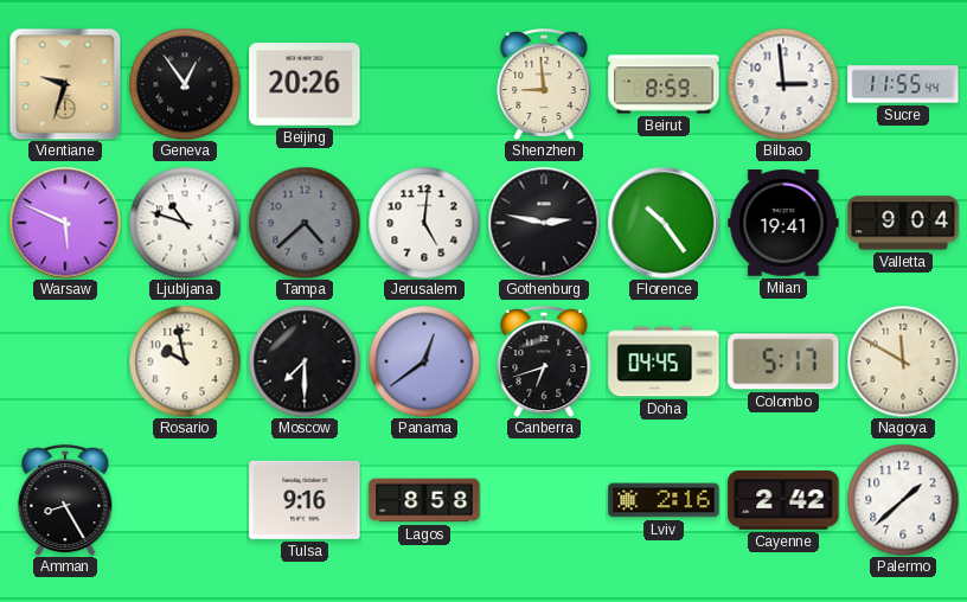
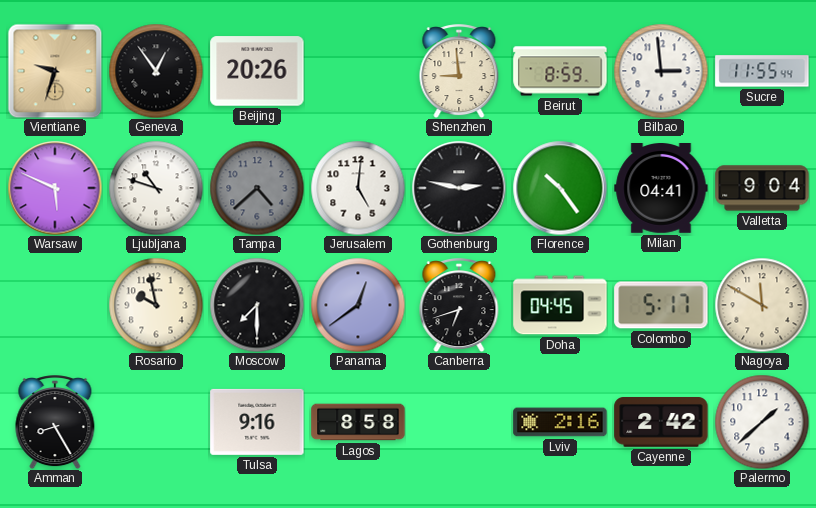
Milan: 19:41 -> 04:41
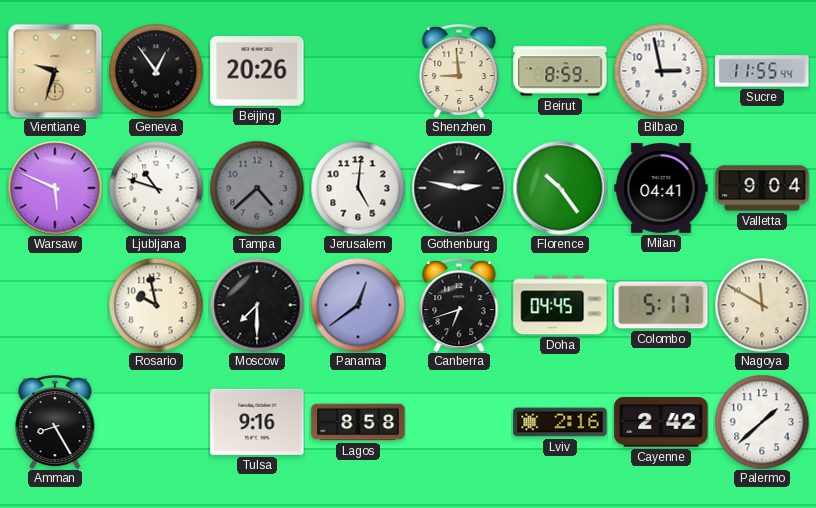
Bilbao: 2:59 -> 2:58
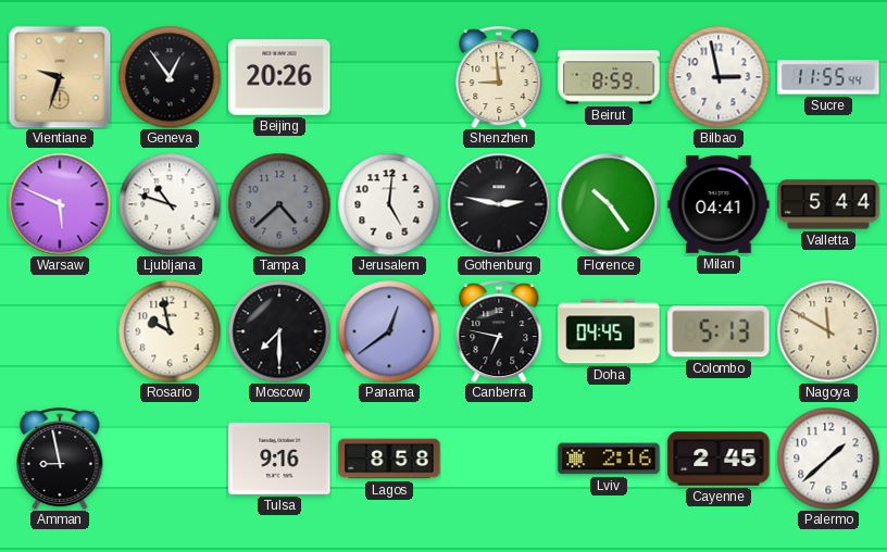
Valletta: 9:04 -> 5:44
Canberra: 6:42 -> 6:47
Colombo: 5:17 -> 5:13
Amman: 8:25 -> 8:58
Cayenne: 2:42 -> 2:45
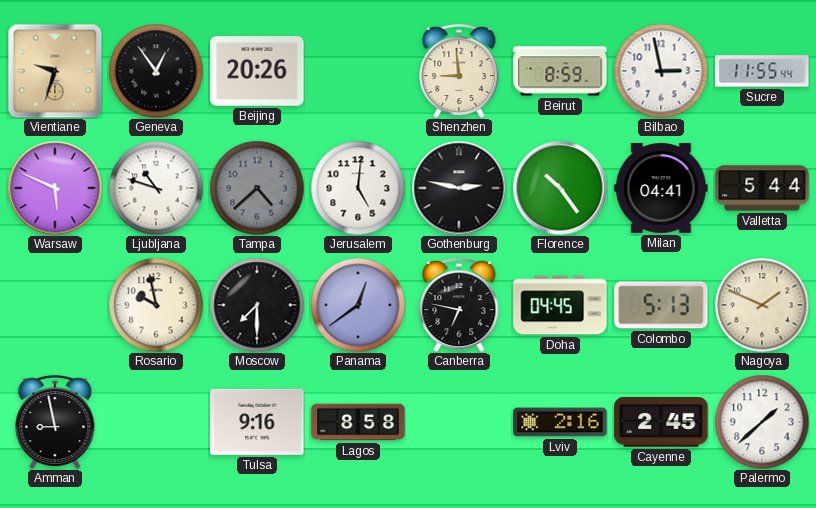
Nagoya: 11:50 -> 1:49
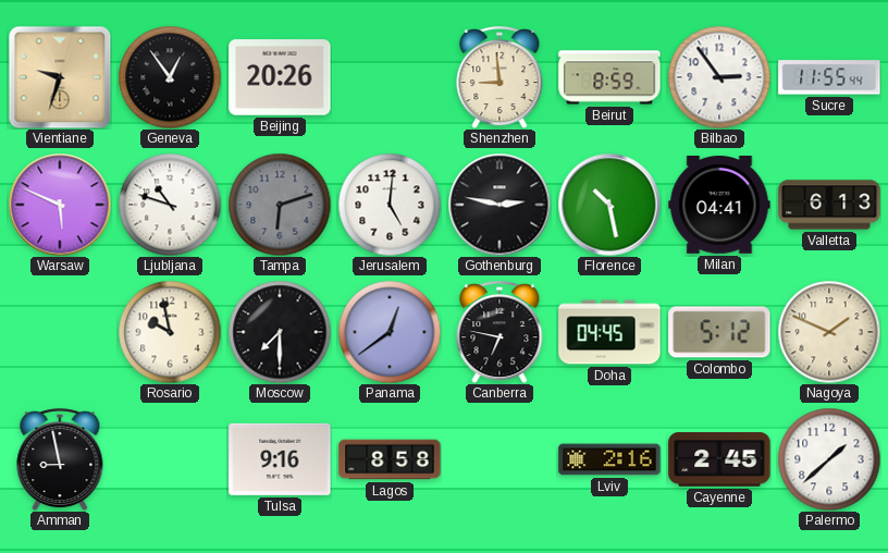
Bilbao: 2:58 -> 2:54
Tampa: 4:38 -> 6:12
Florence: 10:24 -> 10:28
Valletta: 5:44 -> 6:13
Colombo: 5:13 -> 5:12
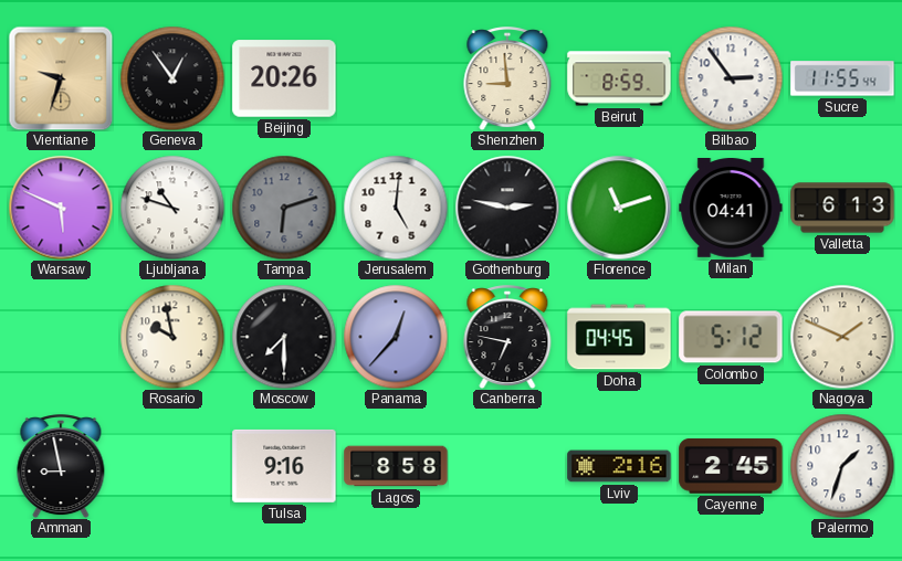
Florence: 10:28 -> 11:12
Panama: 12:39 -> 12:37
Palermo: 1:38 -> 1:33
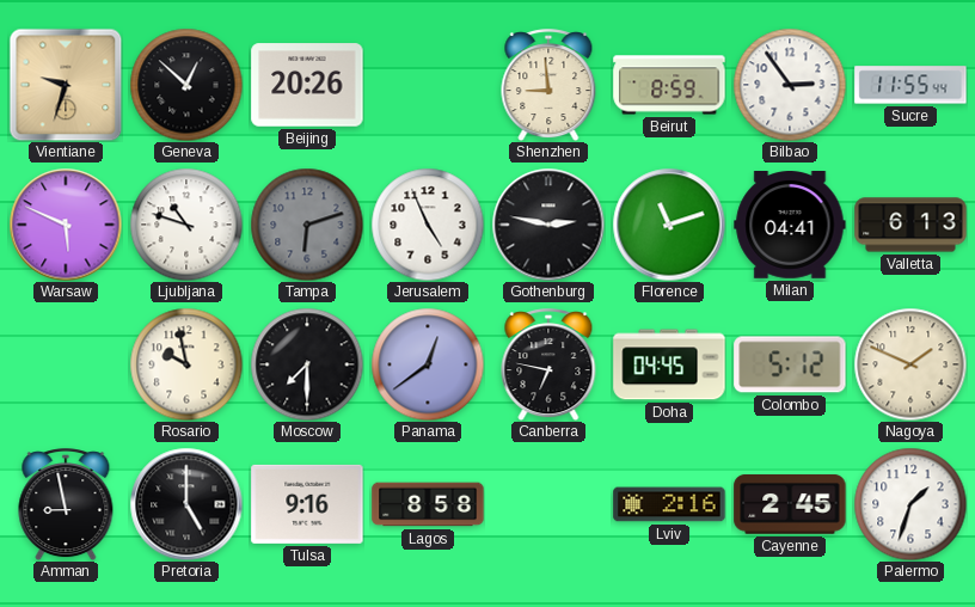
Geneva: 12:54 -> 12:52
Jerusalem: 5:01 -> 4:56
Panama: 12:37 -> 12:39
Pretoria: none -> 5:00
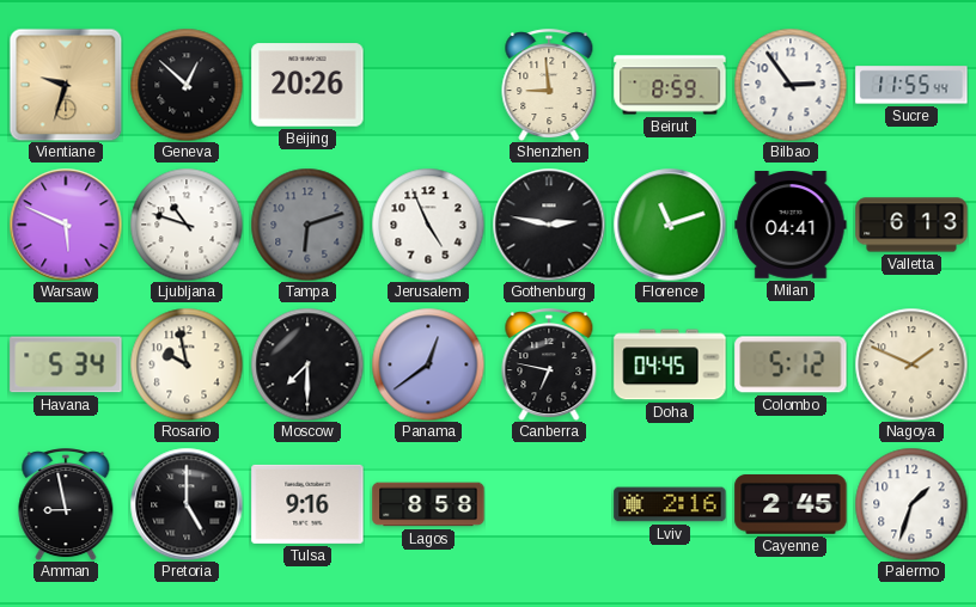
Havana: none -> 5:34
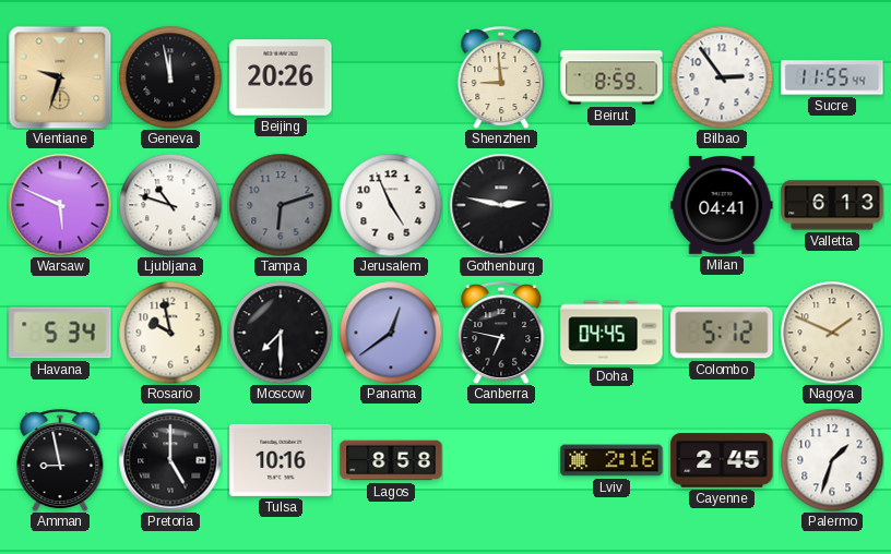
Geneva: 12:52 -> 11:58
Florence: 11:12 -> none
Tulsa: 9:16 -> 10:16
